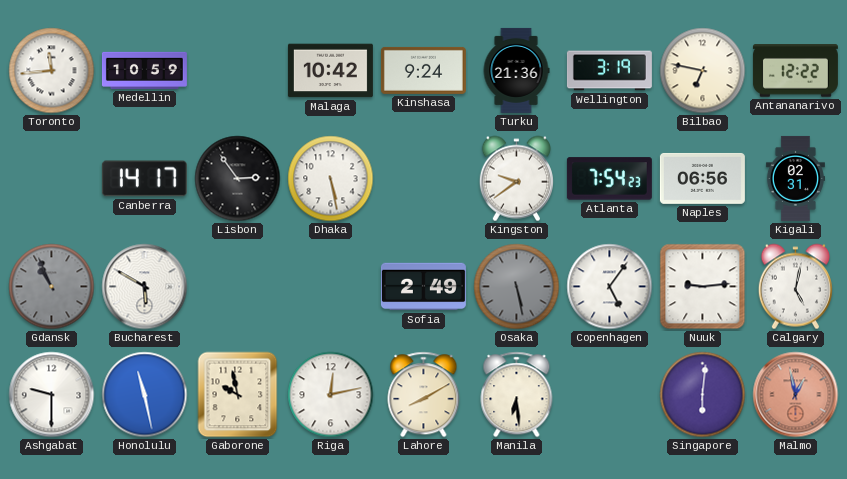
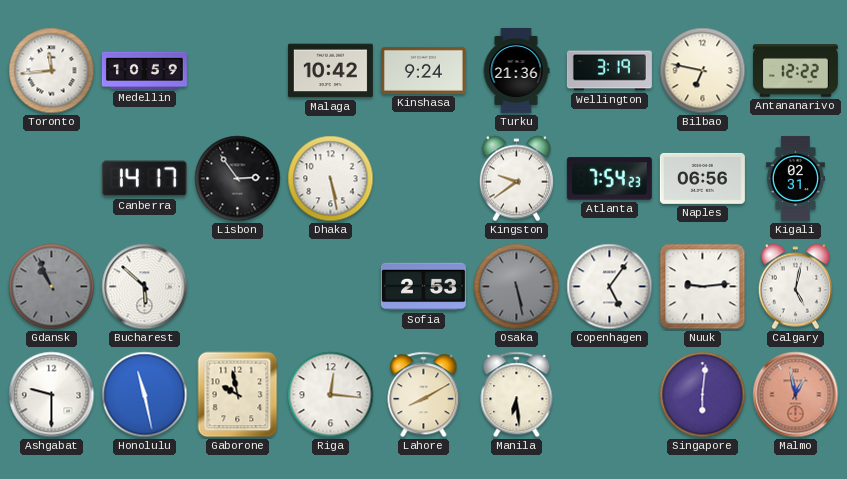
Bucharest: 5:50 -> 5:52
Sofia: 2:49 -> 2:53
Riga: 12:13 -> 12:16
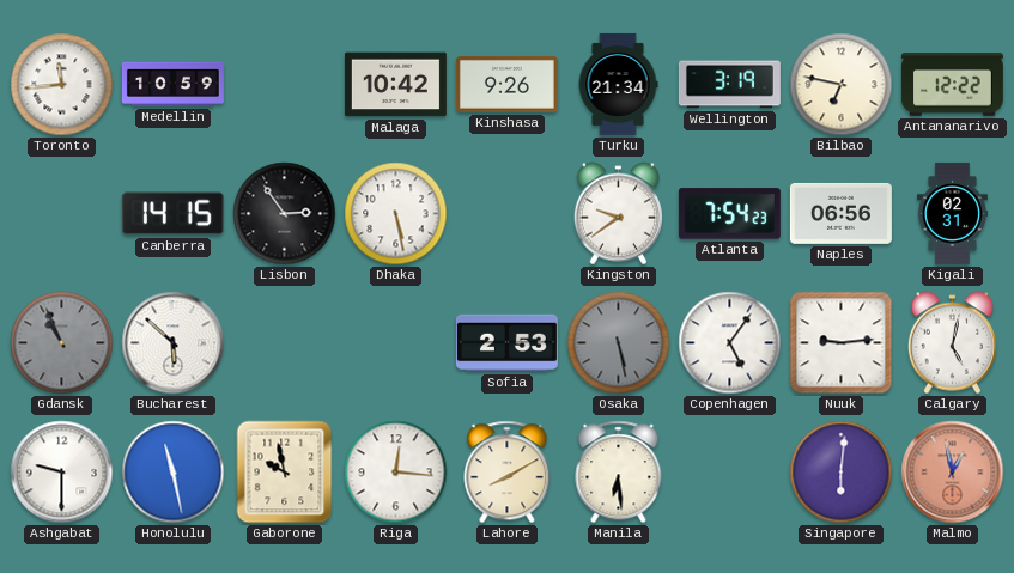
Kinshasa: 9:24 -> 9:26
Turku: 21:36 -> 21:34
Canberra: 14:17 -> 14:15
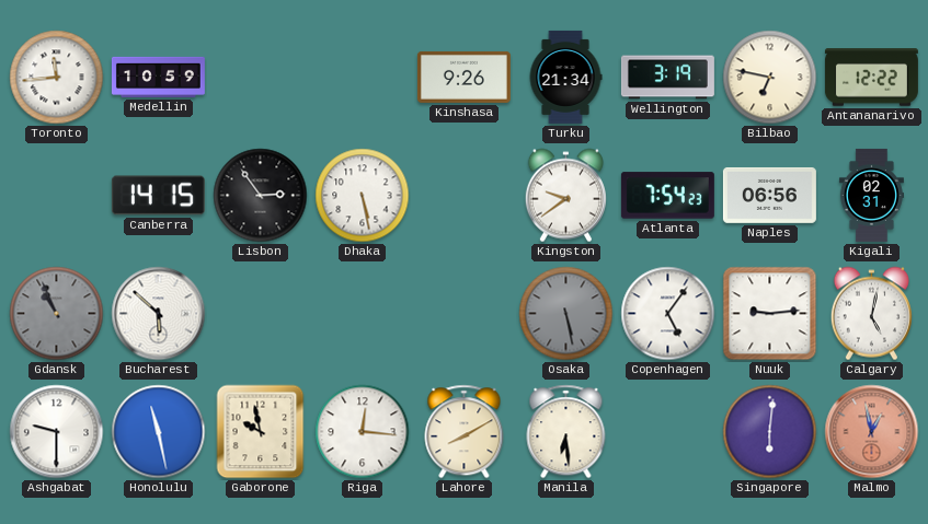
Malaga: 10:42 -> none
Sofia: 2:53 -> none
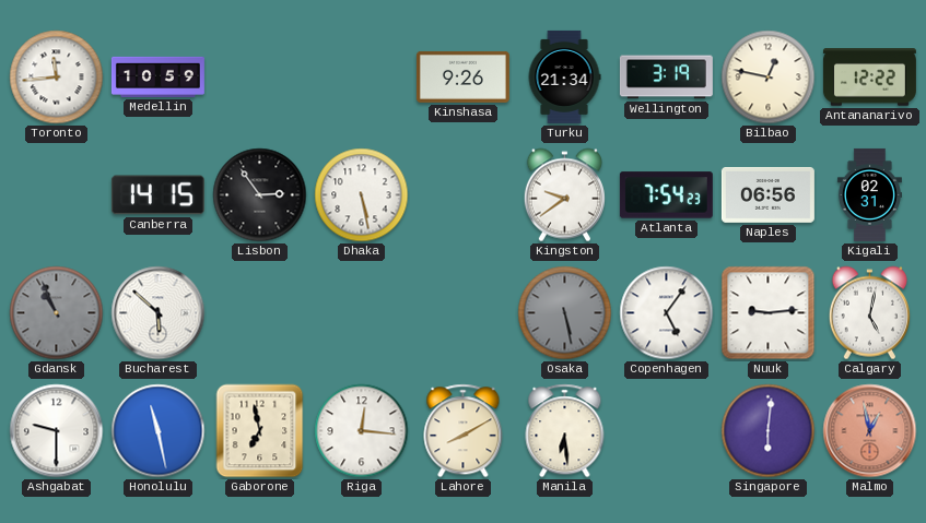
Bilbao: 6:47 -> 12:47
Gaborone: 9:58 -> 6:58
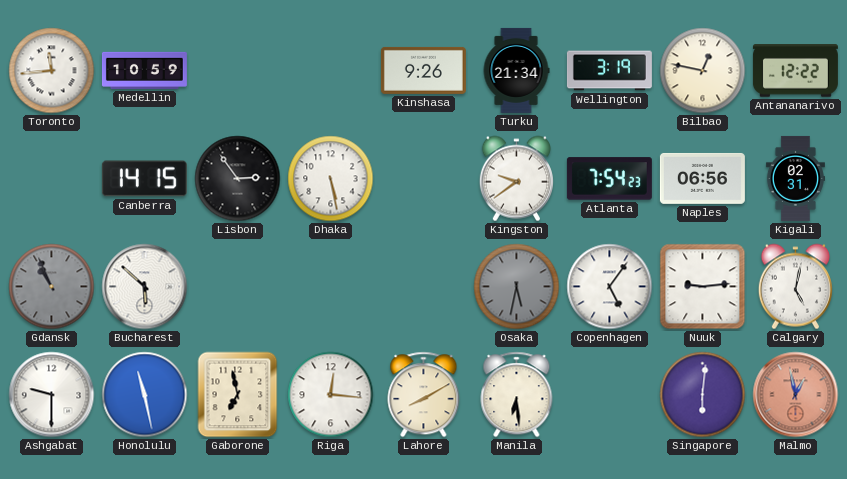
Osaka: 5:28 -> 5:32
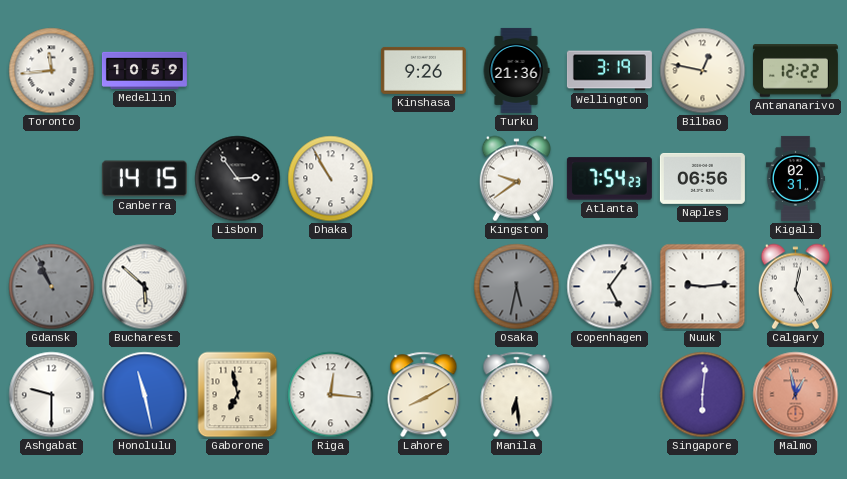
Turku: 21:34 -> 21:36
Dhaka: 5:28 -> 10:55
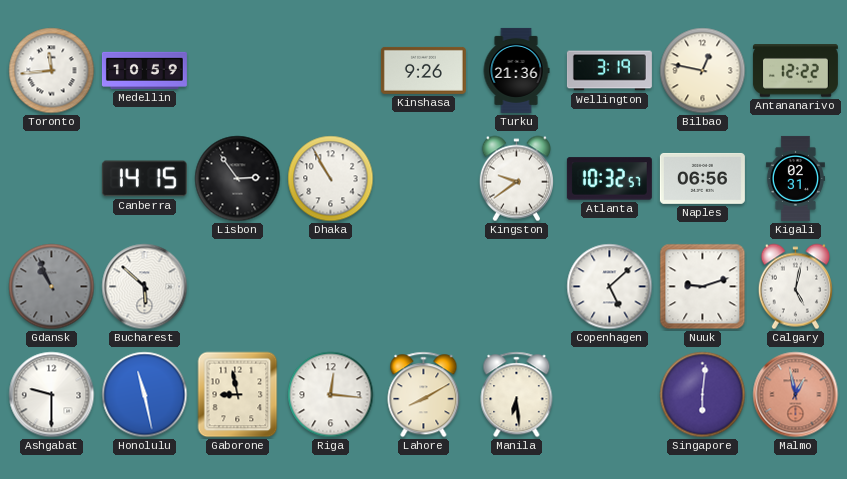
Atlanta: 7:54 -> 10:32
Osaka: 5:32 -> none
Copenhagen: 5:06 -> 5:08
Nuuk: 9:14 -> 9:12
Gaborone: 6:58 -> 8:58
